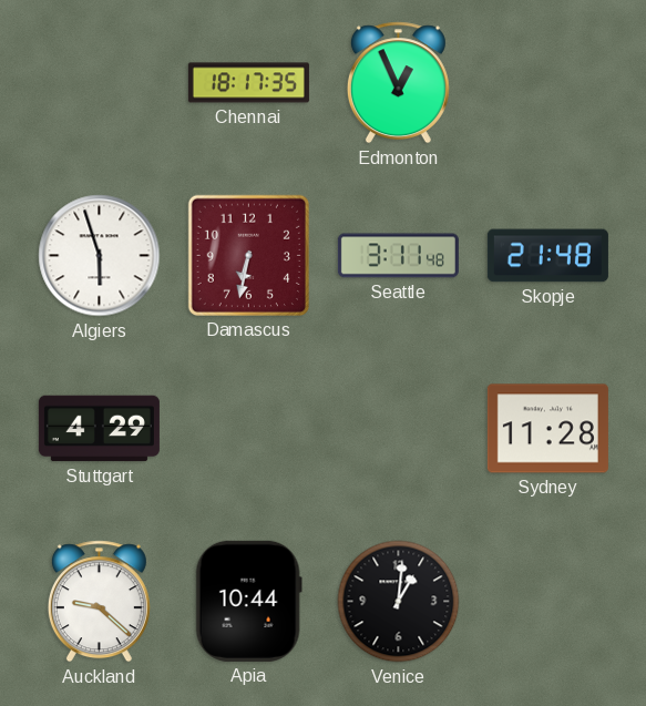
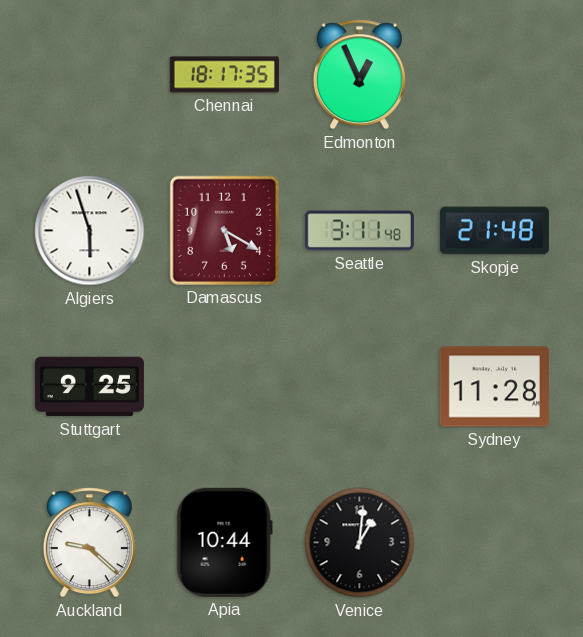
Damascus: 6:32 -> 5:20
Stuttgart: 4:29 -> 9:25
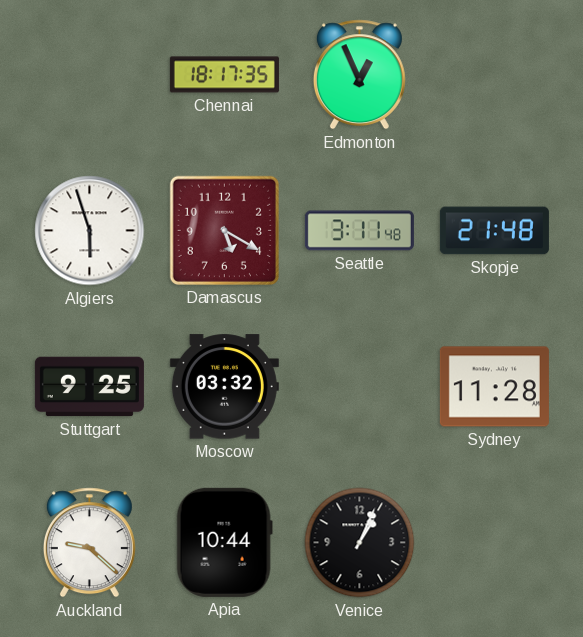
Moscow: none -> 03:32
Venice: 1:01 -> 1:04
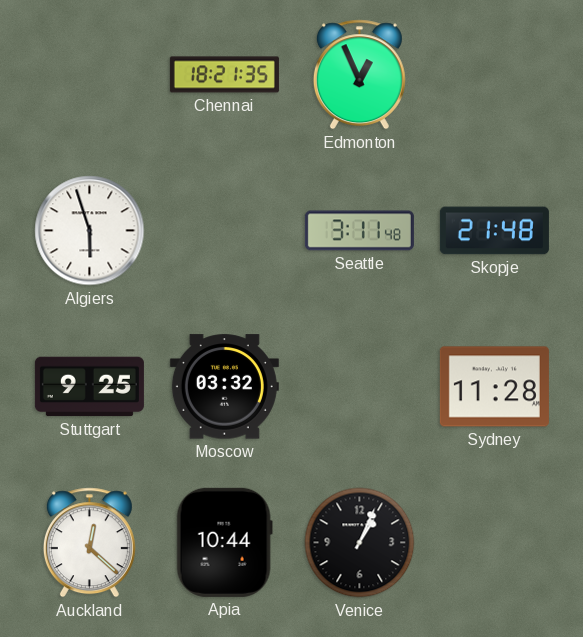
Chennai: 18:17 -> 18:21
Damascus: 5:20 -> none
Auckland: 9:22 -> 12:22
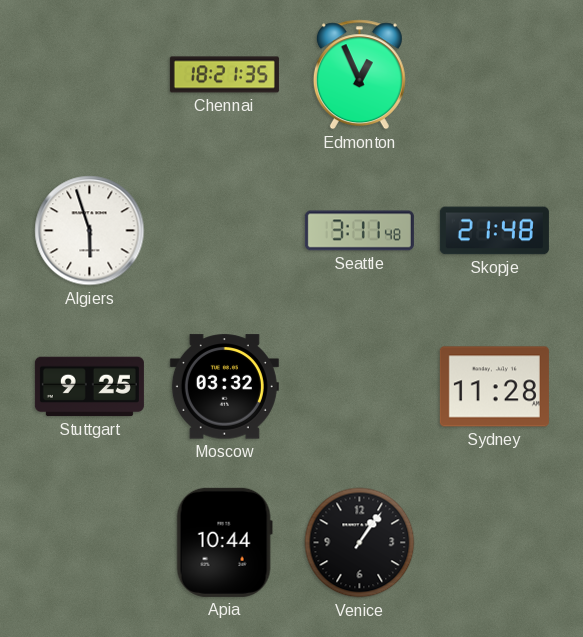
Auckland: 12:22 -> none
Venice: 1:04 -> 1:06
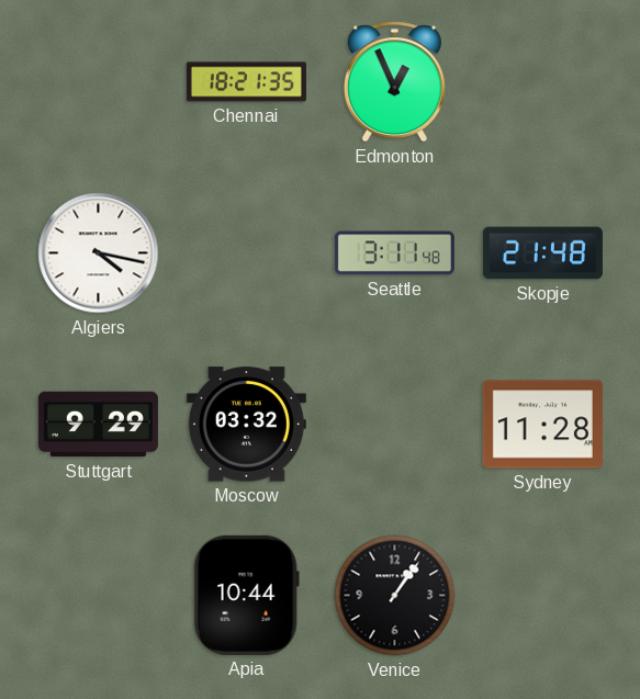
Algiers: 5:57 -> 4:17
Stuttgart: 9:25 -> 9:29
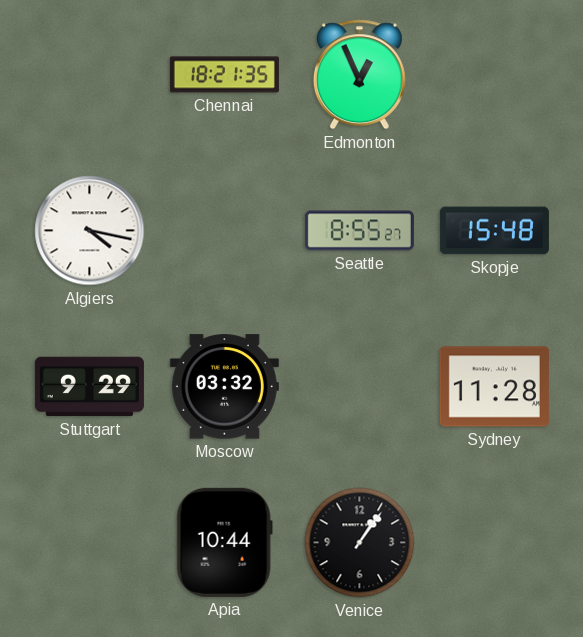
Seattle: 3:11 -> 8:55
Skopje: 21:48 -> 15:48
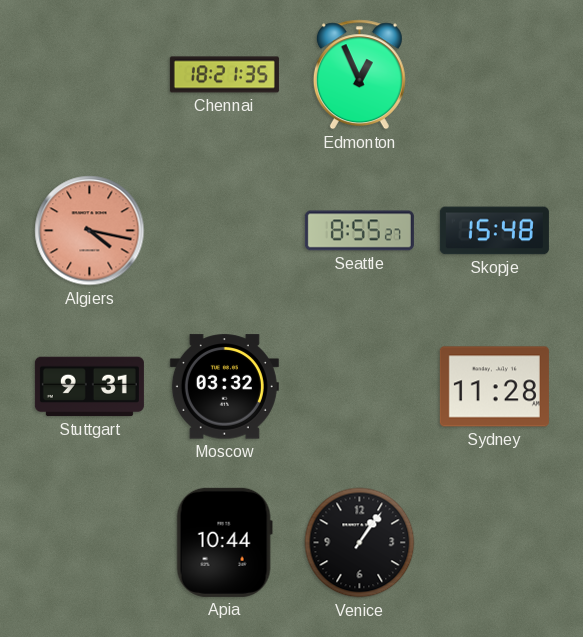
Algiers dial: white -> salmon
Stuttgart: 9:29 -> 9:31
